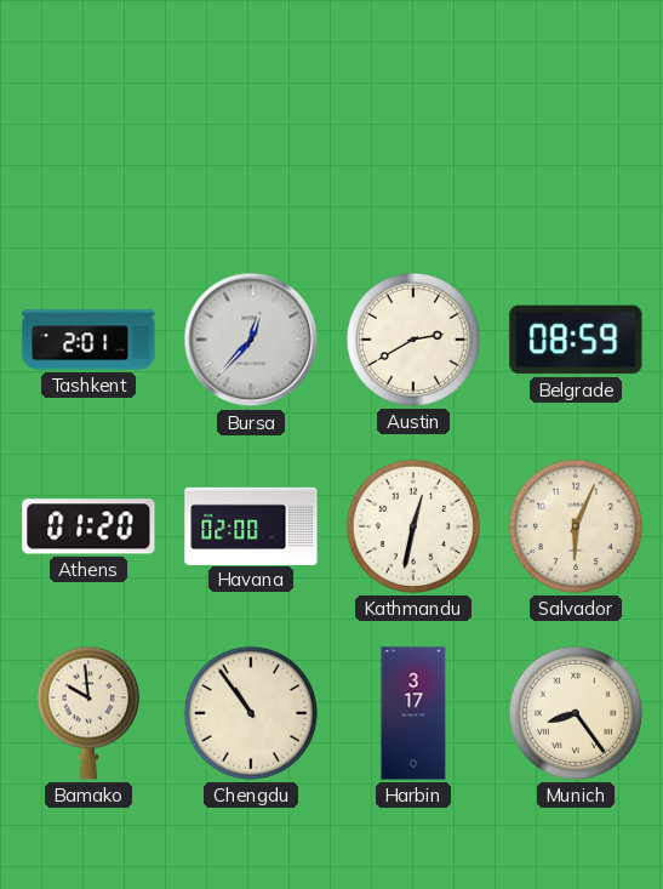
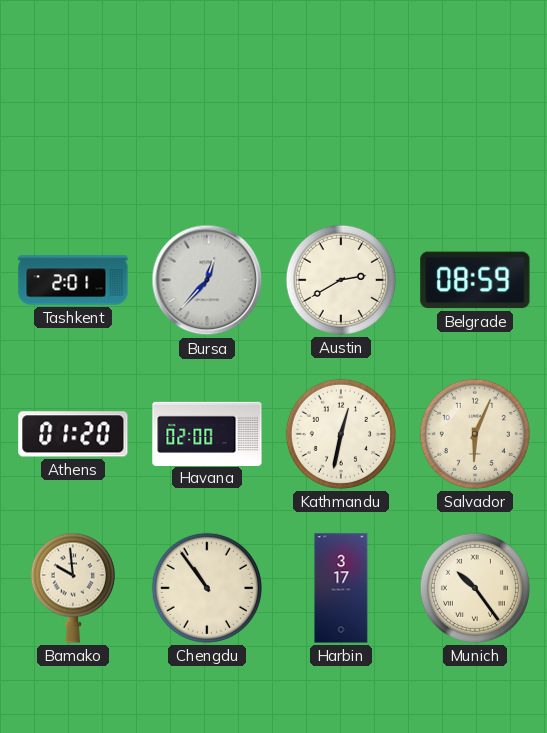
Munich: 8:24 -> 10:24
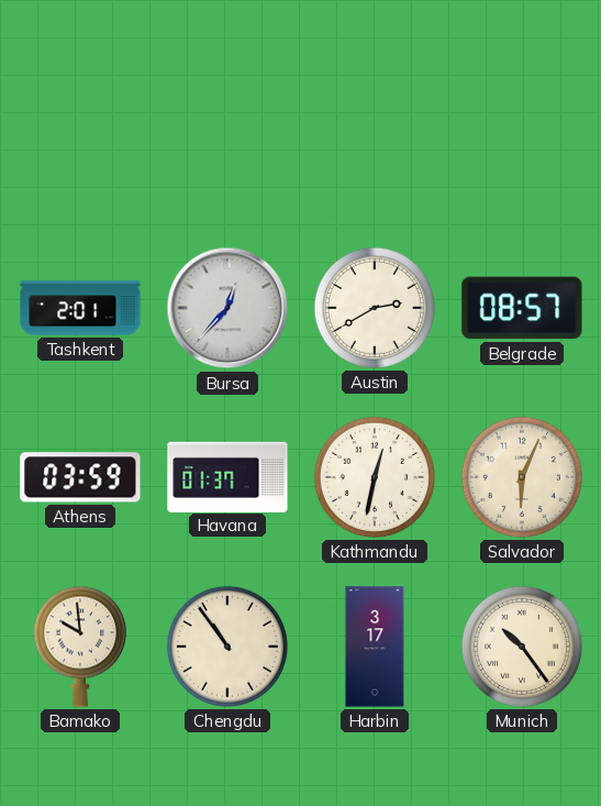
Belgrade: 08:59 -> 08:57
Athens: 01:20 -> 03:59
Havana: 02:00 -> 01:37
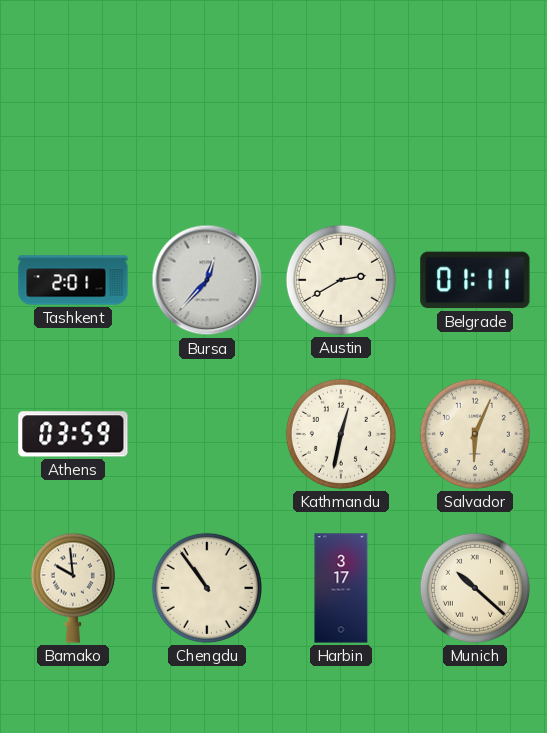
Belgrade: 08:57 -> 01:11
Havana: 01:37 -> none
Munich: 10:24 -> 10:22
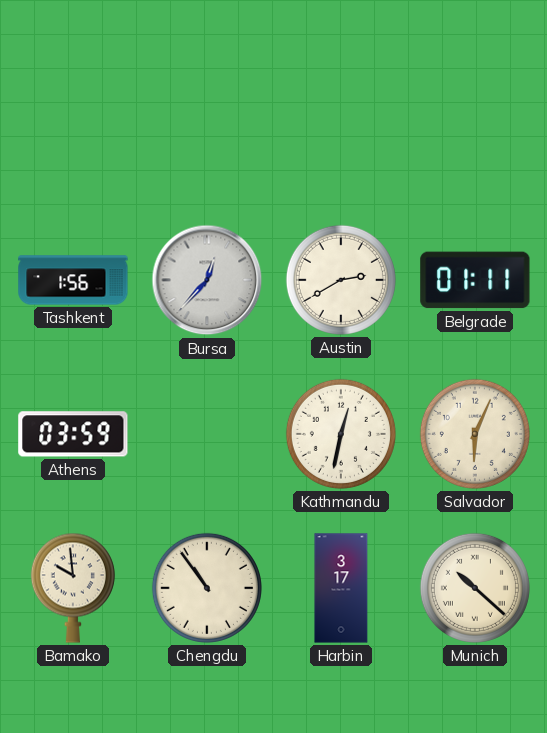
Tashkent: 2:01 -> 1:56
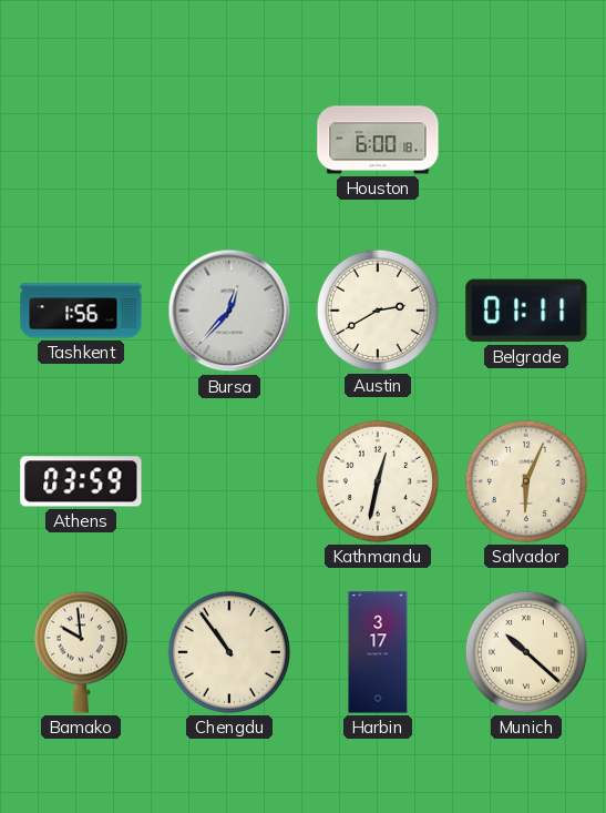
Houston: none -> 6:00
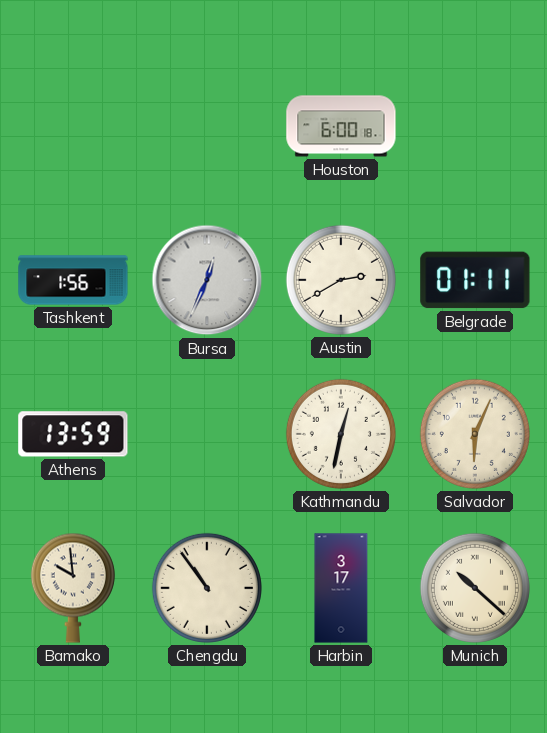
Bursa: 12:37 -> 12:34
Athens: 03:59 -> 13:59
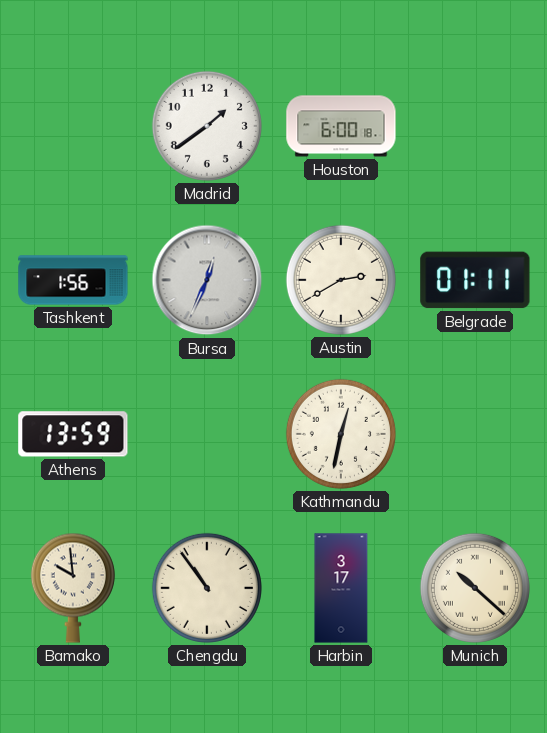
Madrid: none -> 1:39
Salvador: 6:04 -> none
